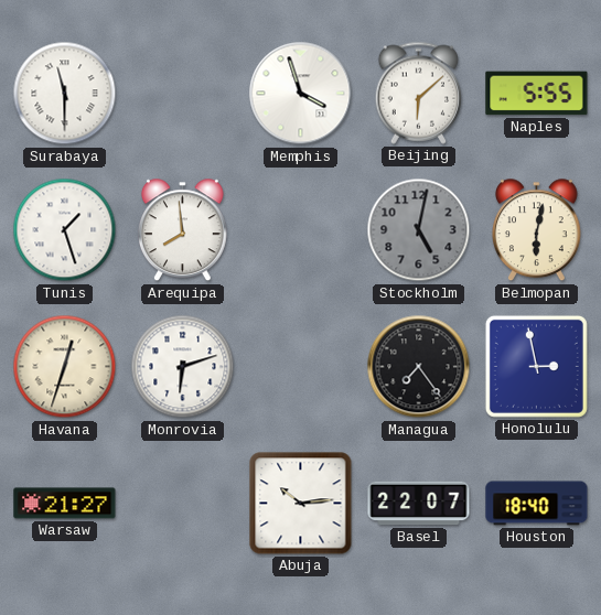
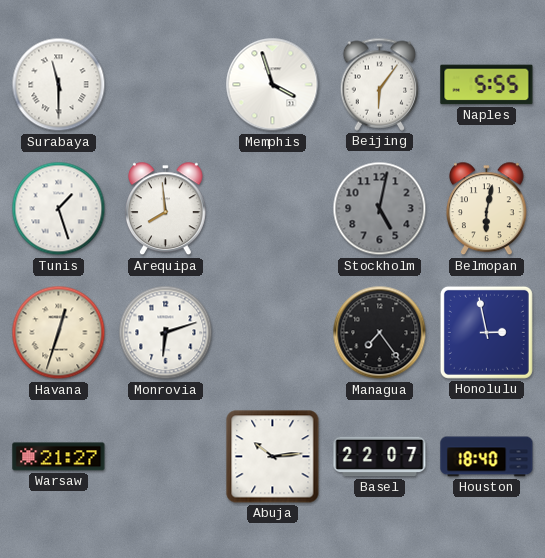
Beijing: 6:08 -> 6:06
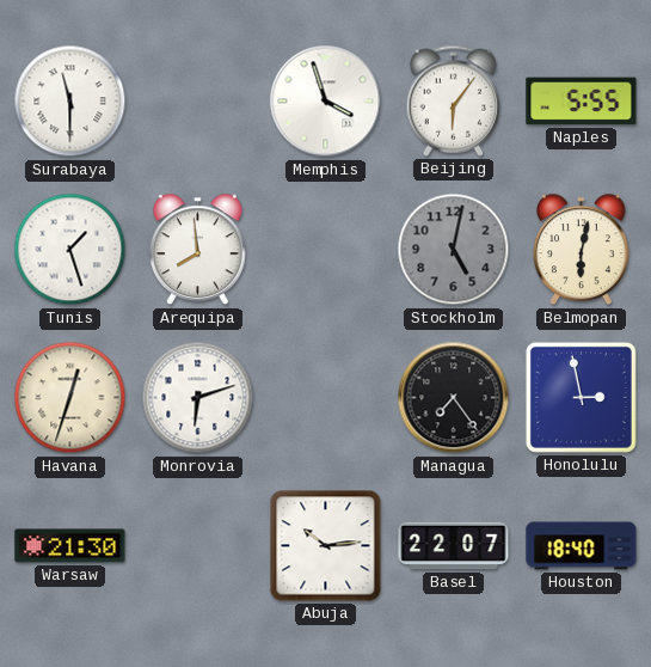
Warsaw: 21:27 -> 21:30
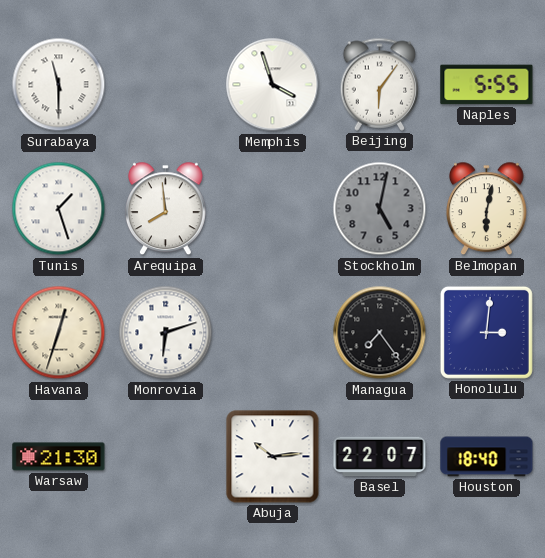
Honolulu: 2:58 -> 3:01
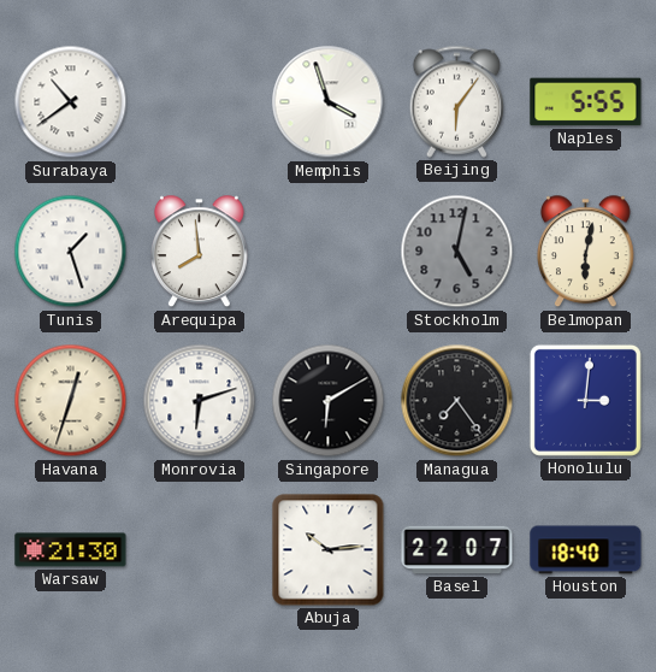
Surabaya: 11:30 -> 10:39
Singapore: none -> 6:10
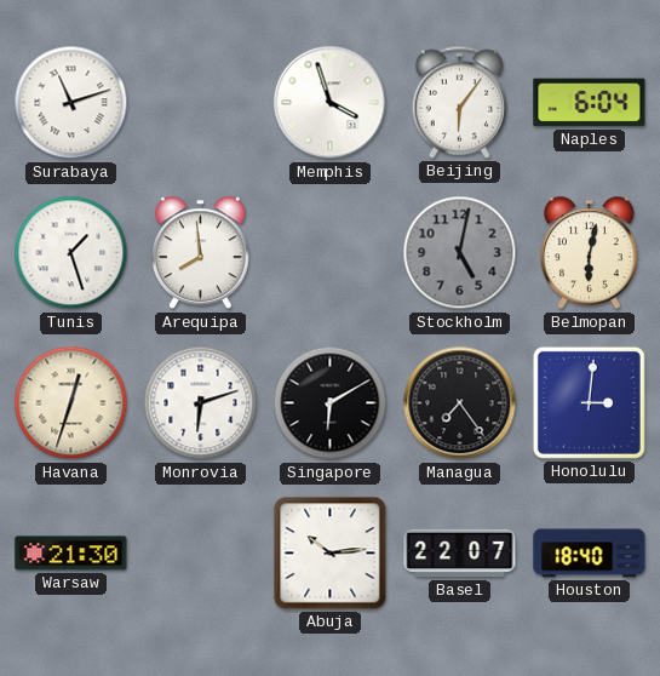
Surabaya: 10:39 -> 11:12
Naples: 5:55 -> 6:04
